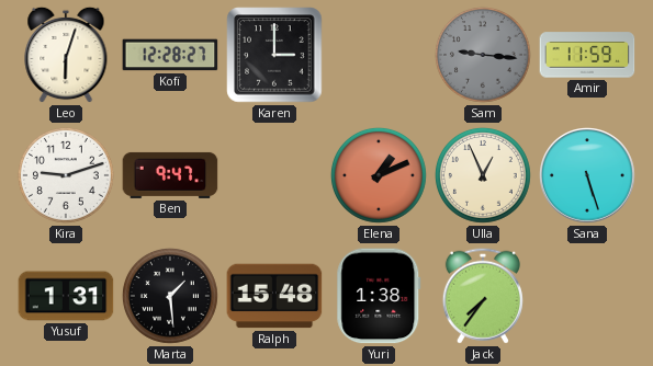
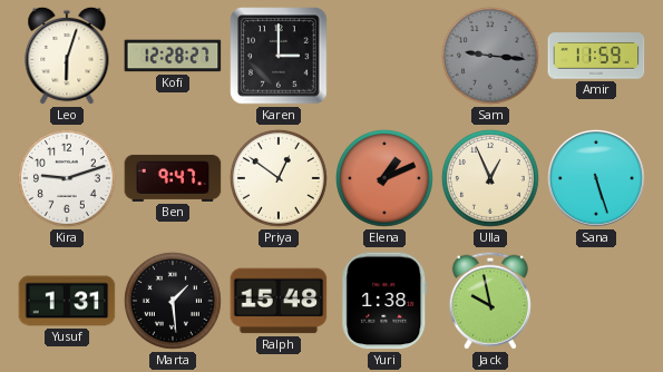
Priya: none -> 12:51
Jack: 7:36 -> 9:58
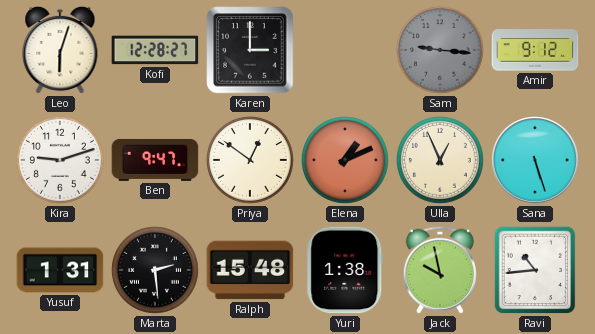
Amir: 11:59 -> 9:12
Marta: 1:29 -> 2:29
Ravi: none -> 10:44
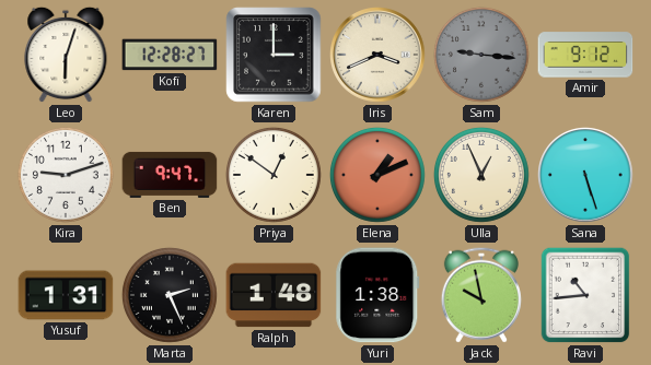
Iris: none -> 3:41
Marta: 2:29 -> 2:26
Ralph: 15:48 -> 1:48
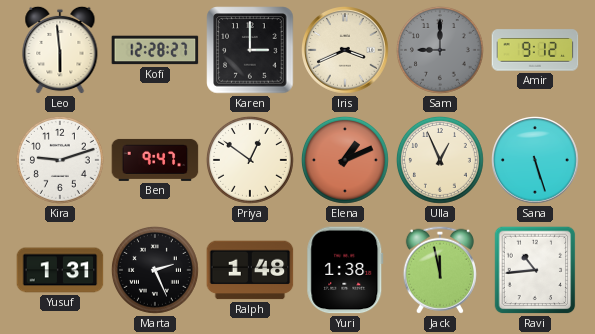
Leo: 6:03 -> 5:59
Sam: 9:16 -> 9:00
Jack: 9:58 -> 11:58
